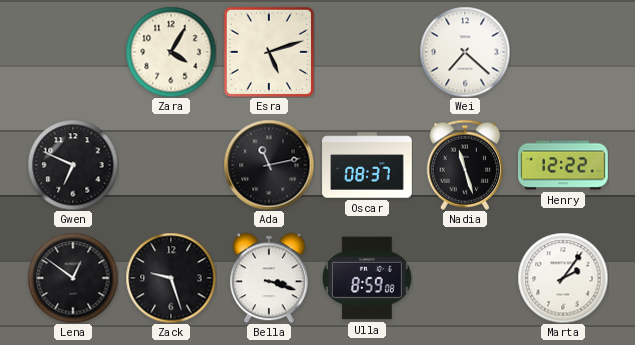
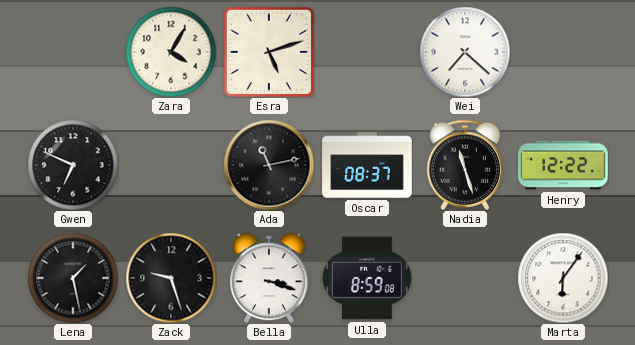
Lena: 12:51 -> 1:28
Marta: 2:06 -> 6:06
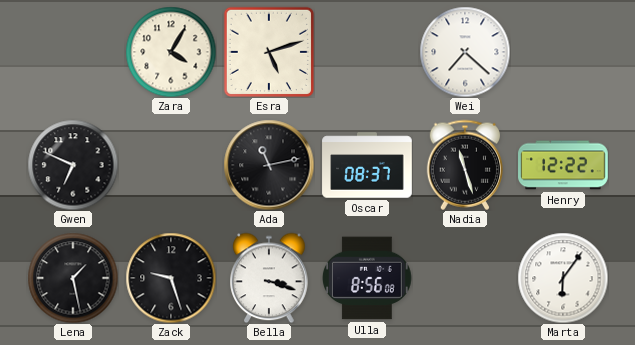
Ulla: 8:59 -> 8:56
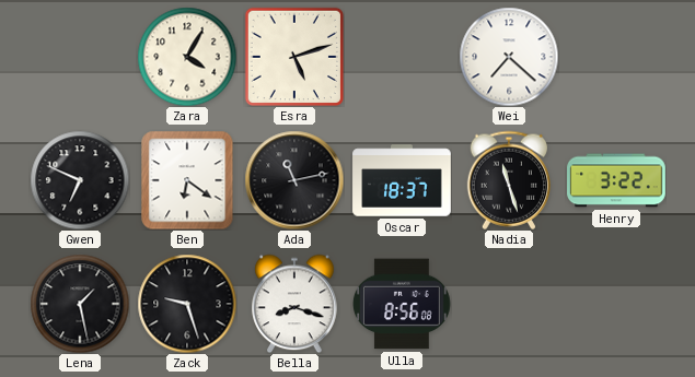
Ben: none -> 6:21
Oscar: 08:37 -> 18:37
Henry: 12:22 -> 3:22
Bella: 3:18 -> 8:18
Marta: 6:06 -> none
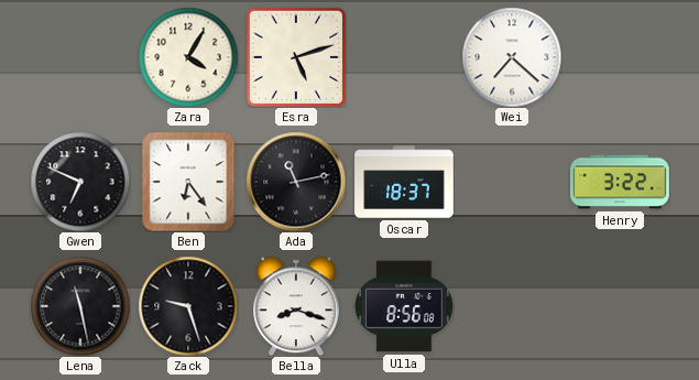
Ben: 6:21 -> 6:24
Nadia: 11:27 -> none
Lena: 1:28 -> 11:28
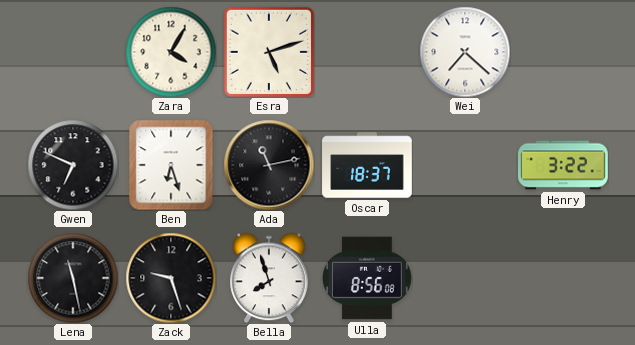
Ben: 6:24 -> 6:27
Bella: 8:18 -> 7:57
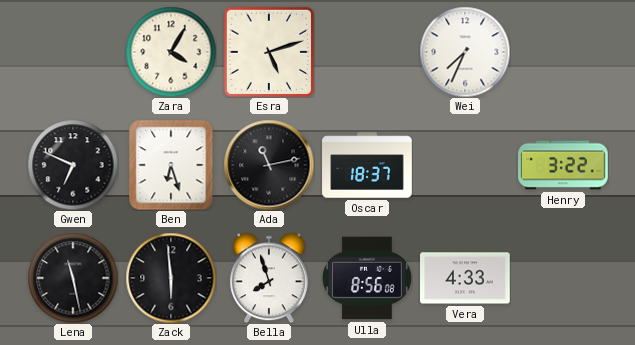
Wei: 7:22 -> 7:34
Zack: 9:27 -> 5:59
Vera: none -> 4:33
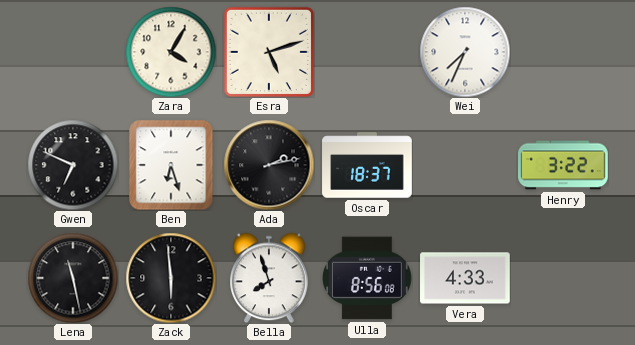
Ada: 11:13 -> 2:13
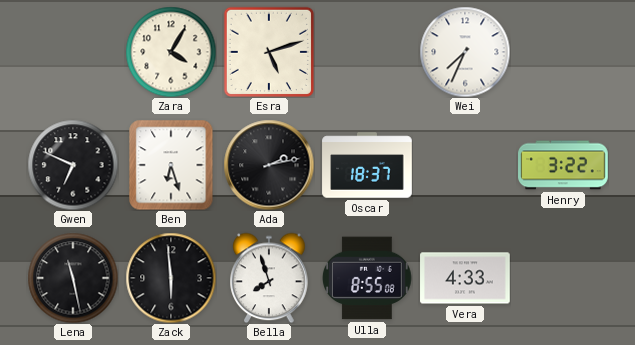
Ulla: 8:56 -> 8:55
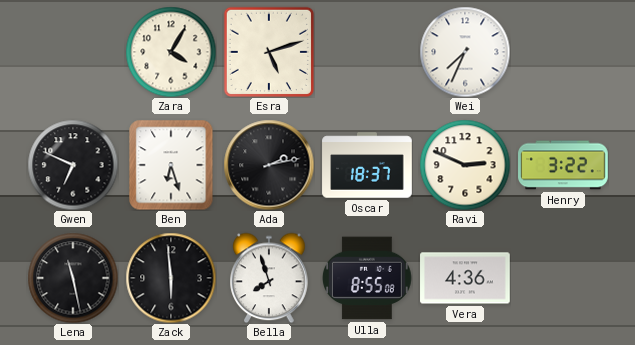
Ravi: none -> 2:49
Vera: 4:33 -> 4:36
